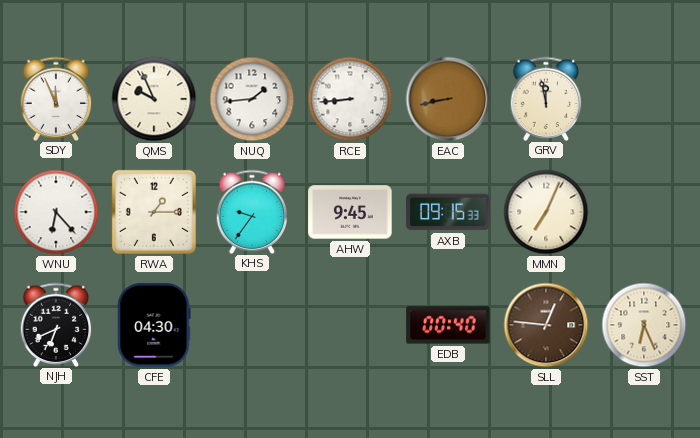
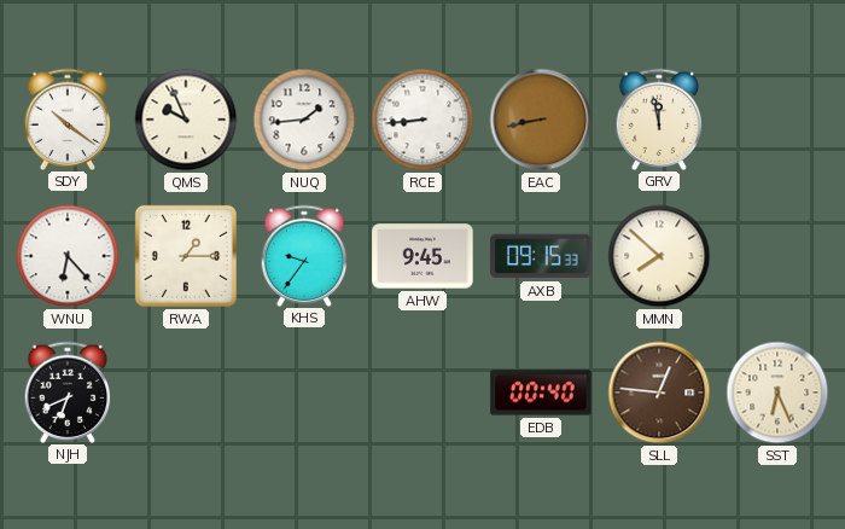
SDY: 11:56 -> 10:21
MMN: 7:04 -> 7:52
CFE: 04:30 -> none
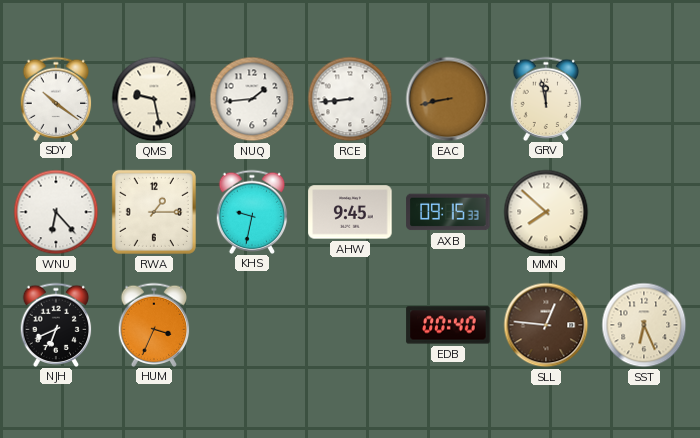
QMS: 9:56 -> 9:28
KHS: 9:36 -> 9:32
HUM: none -> 3:34
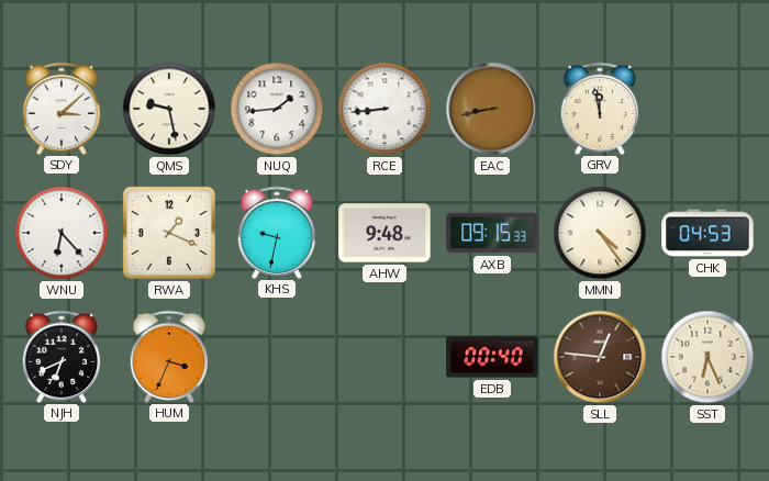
SDY: 10:21 -> 3:08
RWA: 1:15 -> 1:19
AHW: 9:45 -> 9:48
MMN: 7:52 -> 4:24
CHK: none -> 04:53
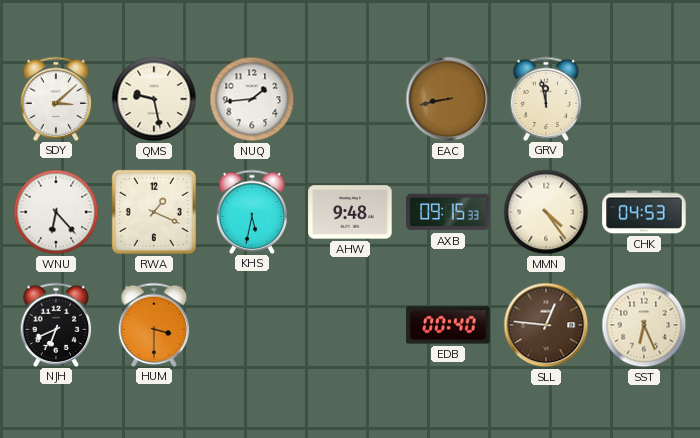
RCE: 8:44 -> none
KHS: 9:32 -> 5:32
HUM: 3:34 -> 3:30
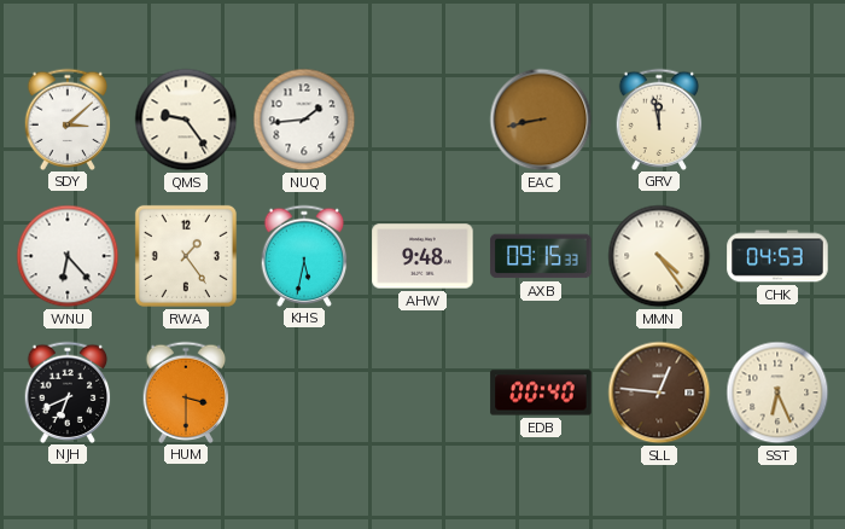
QMS: 9:28 -> 9:24
RWA: 1:19 -> 1:24
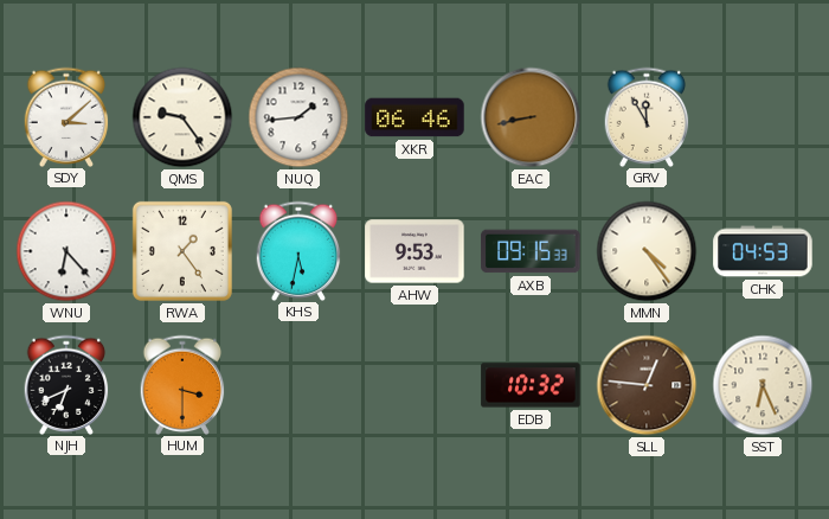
XKR: none -> 06:46
GRV: 11:58 -> 11:55
AHW: 9:48 -> 9:53
EDB: 00:40 -> 10:32
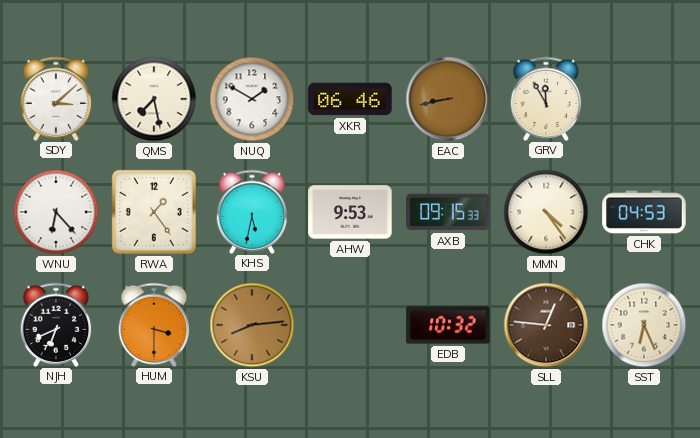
QMS: 9:24 -> 7:28
NUQ: 1:44 -> 1:50
KSU: none -> 8:14
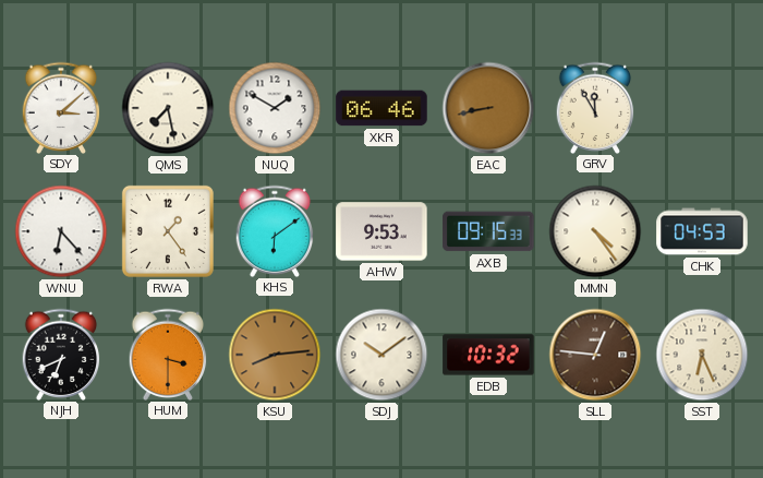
KHS: 5:32 -> 6:09
SDJ: none -> 10:09
